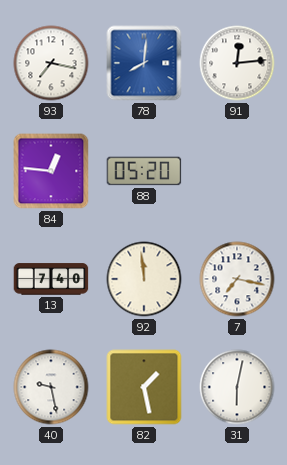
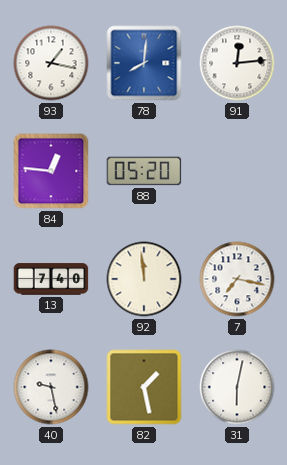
93: 7:17 -> 1:17
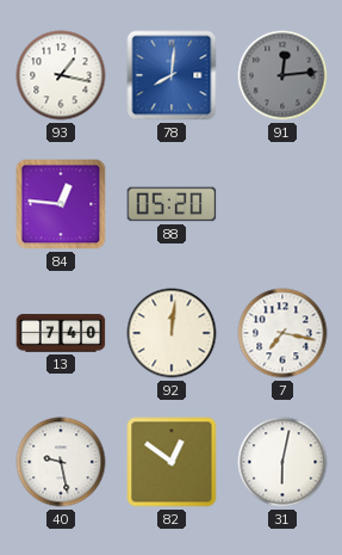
91 dial: white -> grey
92: 11:59 -> 12:01
82: 1:28 -> 12:51
